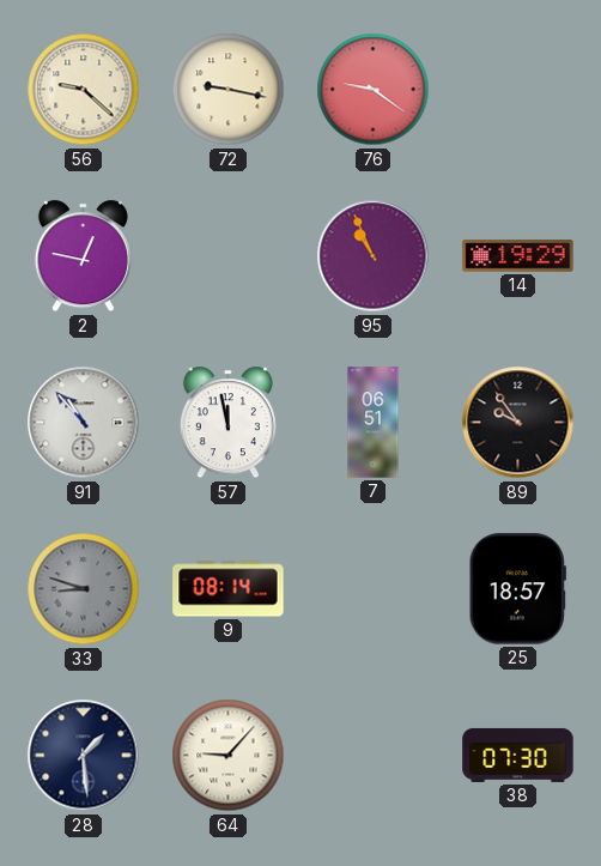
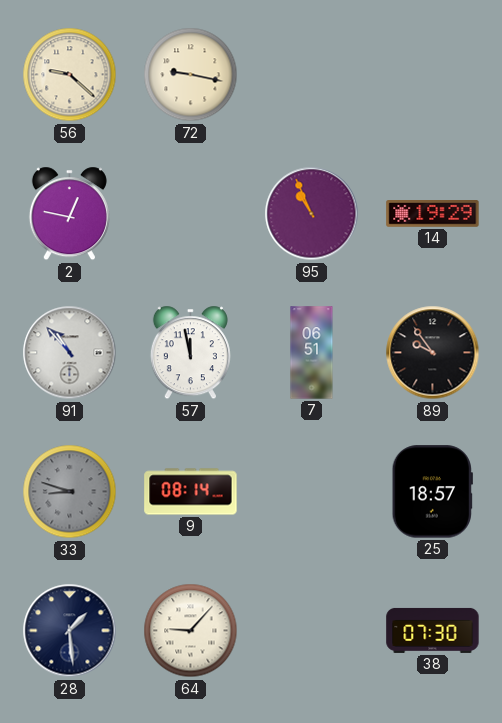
76: 9:21 -> none
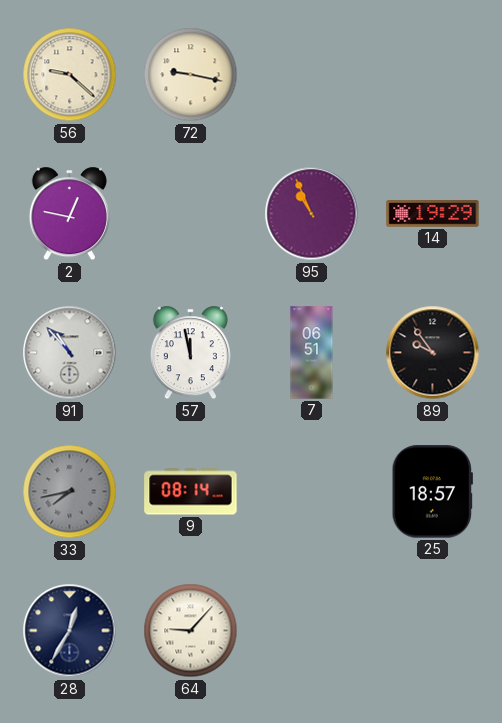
33: 8:48 -> 7:43
28: 1:29 -> 12:35
38: 07:30 -> none
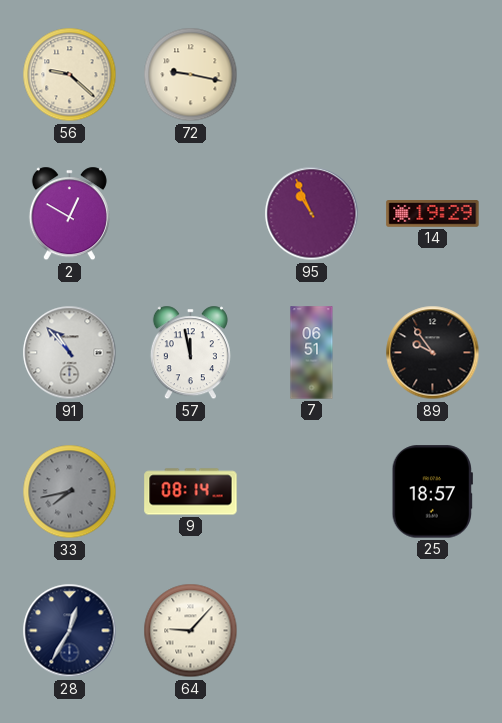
2: 12:47 -> 12:50
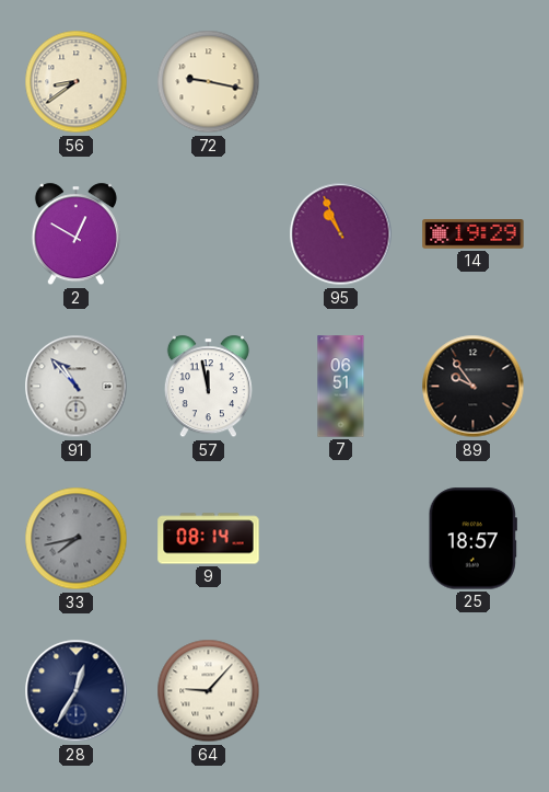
56: 9:22 -> 8:39
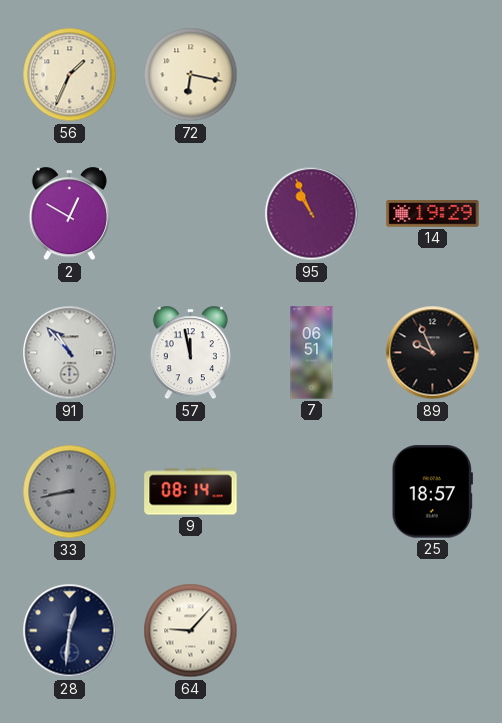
56: 8:39 -> 1:34
72: 9:17 -> 6:17
89: 9:54 -> 9:56
33: 7:43 -> 8:43
28: 12:35 -> 12:31
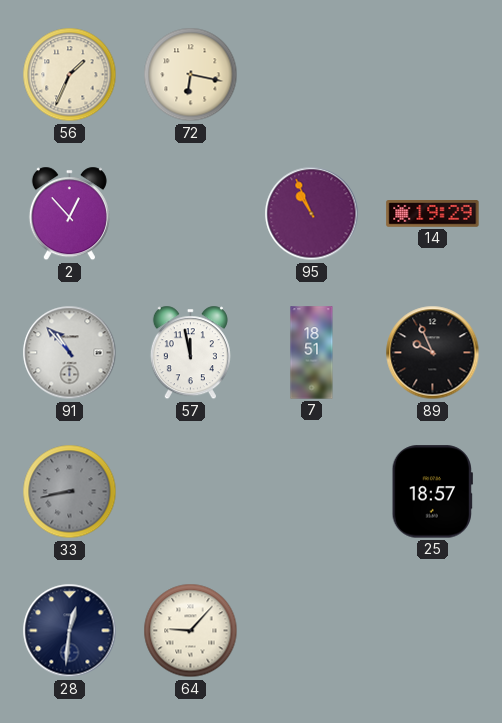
2: 12:50 -> 12:53
7: 06:51 -> 18:51
9: 08:14 -> none
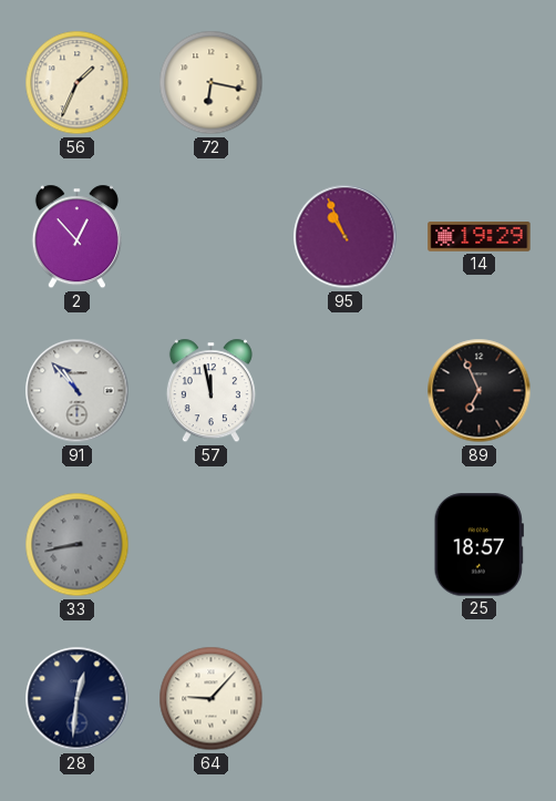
7: 18:51 -> none
89: 9:56 -> 6:56
